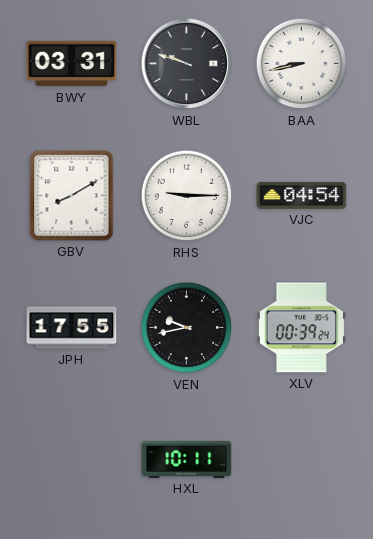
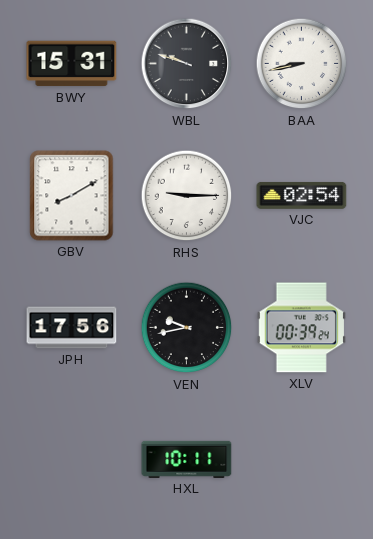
BWY: 03:31 -> 15:31
VJC: 04:54 -> 02:54
JPH: 17:55 -> 17:56
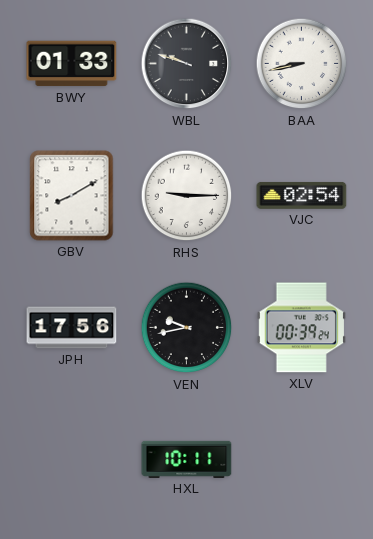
BWY: 15:31 -> 01:33
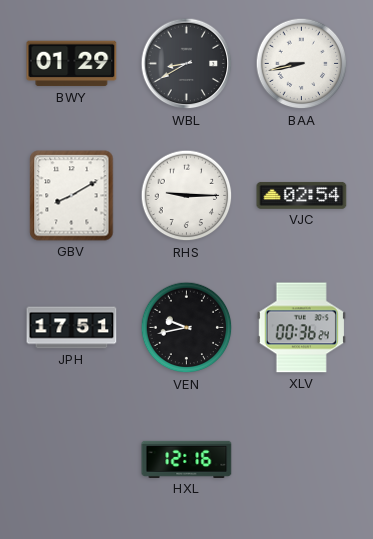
BWY: 01:33 -> 01:29
WBL: 9:48 -> 8:40
JPH: 17:56 -> 17:51
XLV: 00:39 -> 00:36
HXL: 10:11 -> 12:16
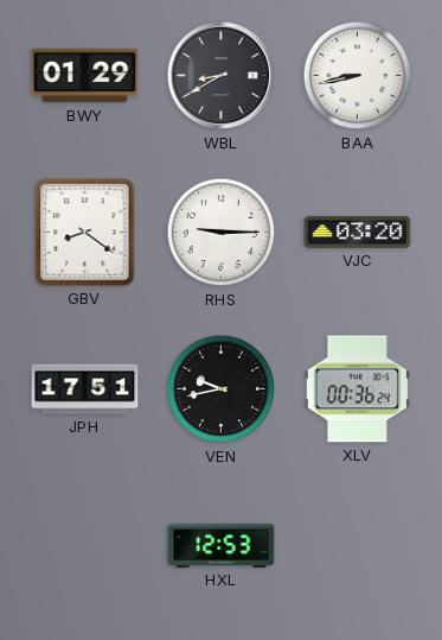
GBV: 8:10 -> 8:21
VJC: 02:54 -> 03:20
HXL: 12:16 -> 12:53
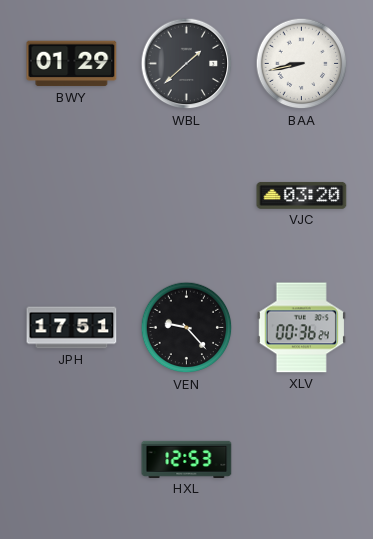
WBL: 8:40 -> 1:38
GBV: 8:21 -> none
RHS: 9:15 -> none
VEN: 9:43 -> 9:23
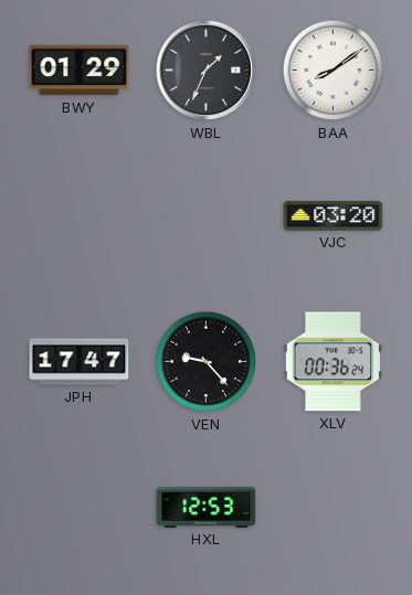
WBL: 1:38 -> 1:34
BAA: 8:43 -> 8:09
JPH: 17:51 -> 17:47
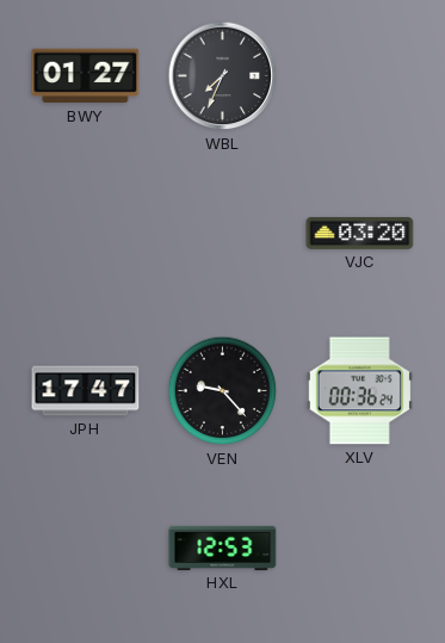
BWY: 01:29 -> 01:27
WBL: 1:34 -> 7:34
BAA: 8:09 -> none
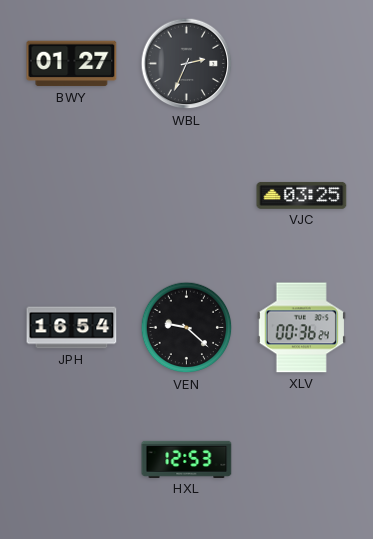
WBL: 7:34 -> 2:34
VJC: 03:20 -> 03:25
JPH: 17:47 -> 16:54
VEN: 9:23 -> 9:22
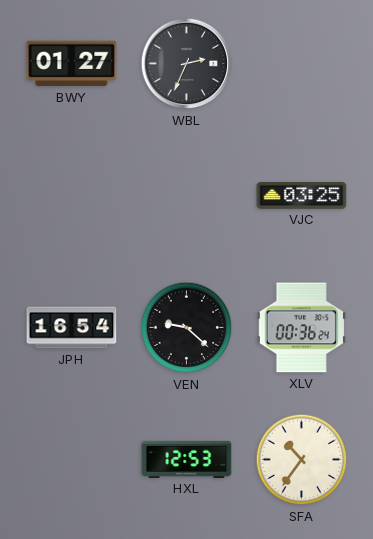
SFA: none -> 10:36
